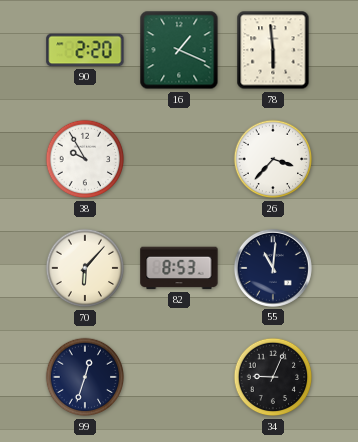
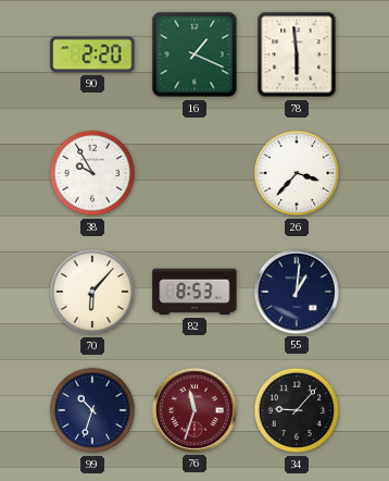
55: 11:01 -> 1:01
99: 12:33 -> 10:33
76: none -> 11:33
34: 9:04 -> 9:07
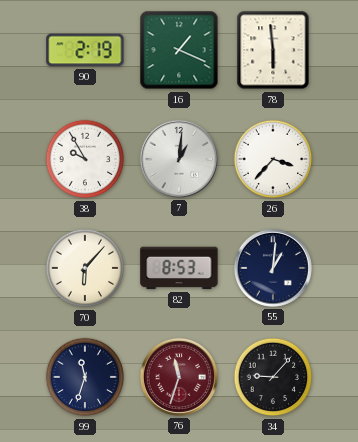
90: 2:20 -> 2:19
7: none -> 1:01
99: 10:33 -> 11:33
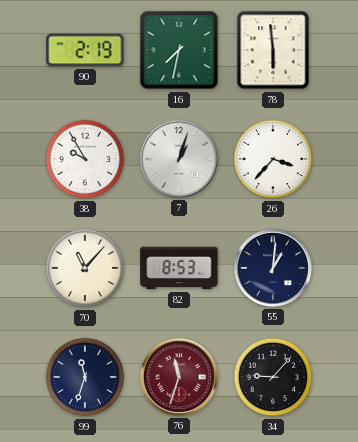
16: 1:19 -> 7:32
7: 1:01 -> 1:03
70: 6:07 -> 11:07
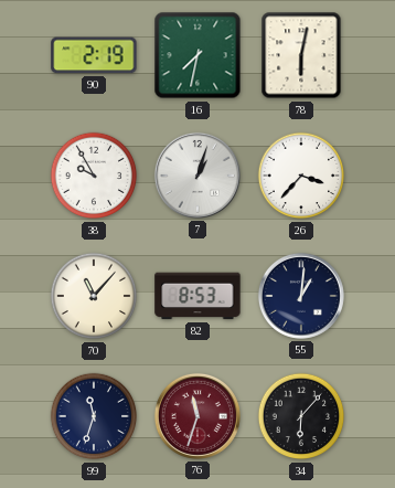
78: 5:59 -> 6:02
34: 9:07 -> 6:07
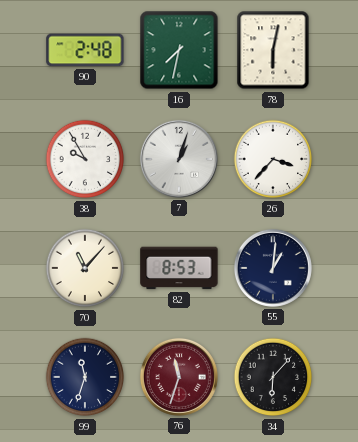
90: 2:19 -> 2:48
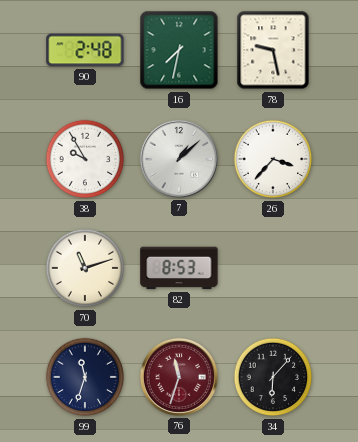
78: 6:02 -> 9:28
7: 1:03 -> 1:08
70: 11:07 -> 11:12
55: 1:01 -> none
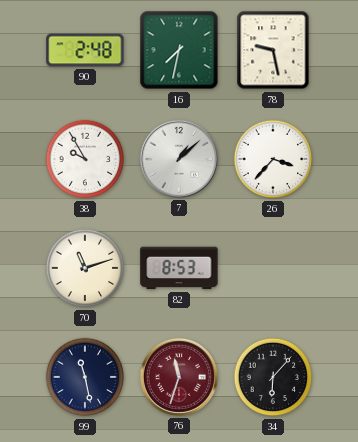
99: 11:33 -> 11:28
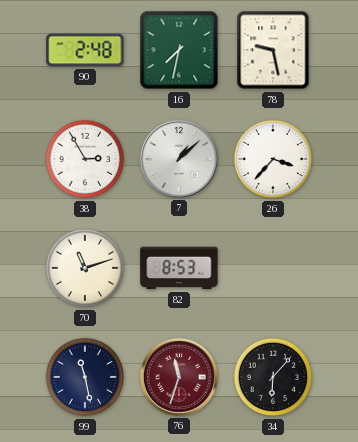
38: 9:55 -> 2:55
